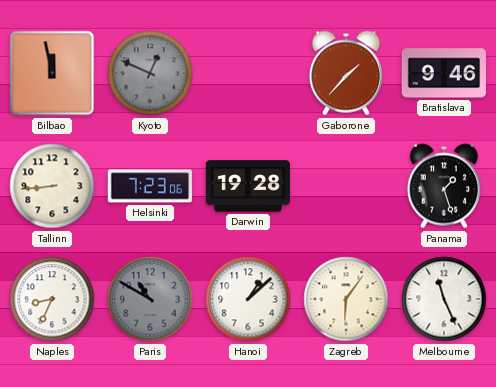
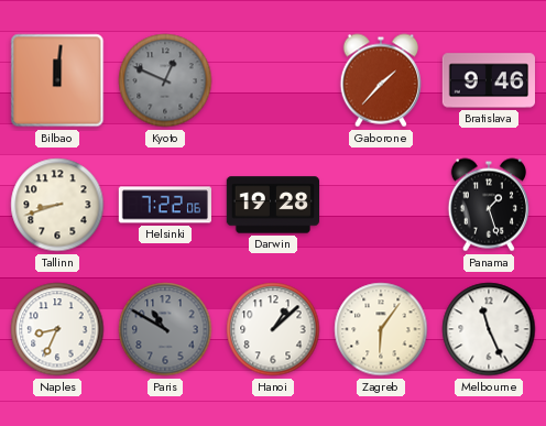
Bilbao: 11:58 -> 12:01
Tallinn: 8:44 -> 8:42
Helsinki: 7:23 -> 7:22
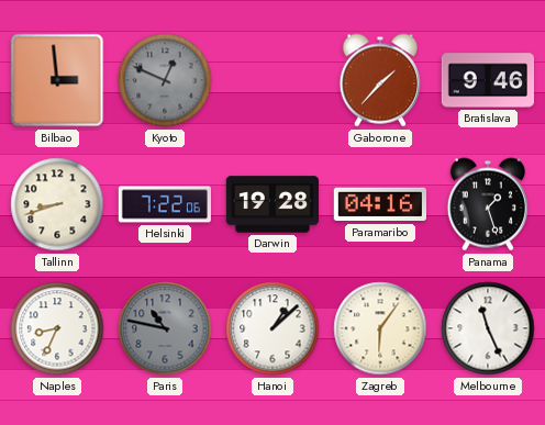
Bilbao: 12:01 -> 2:59
Paramaribo: none -> 04:16
Paris: 10:50 -> 10:47
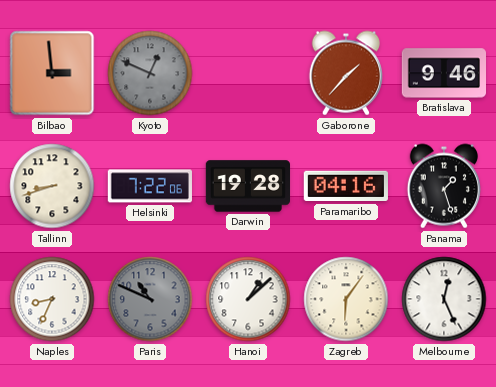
Paris: 10:47 -> 10:49
Melbourne: 11:26 -> 12:26
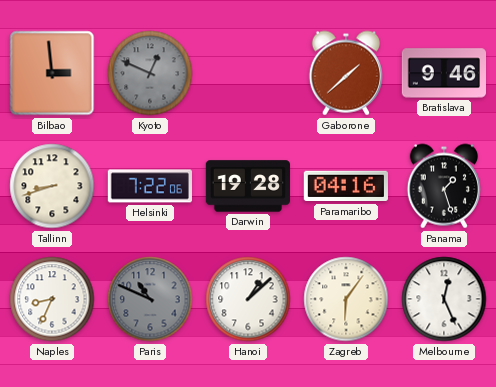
Gaborone: 1:37 -> 1:38
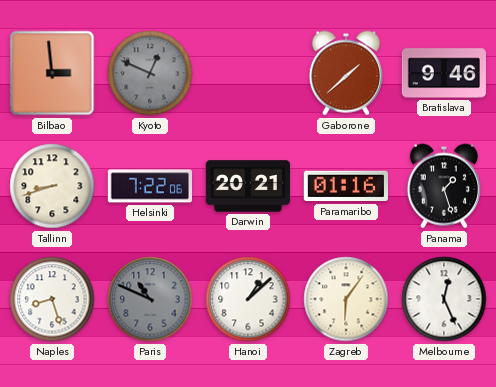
Darwin: 19:28 -> 20:21
Paramaribo: 04:16 -> 01:16
Naples: 8:34 -> 8:27
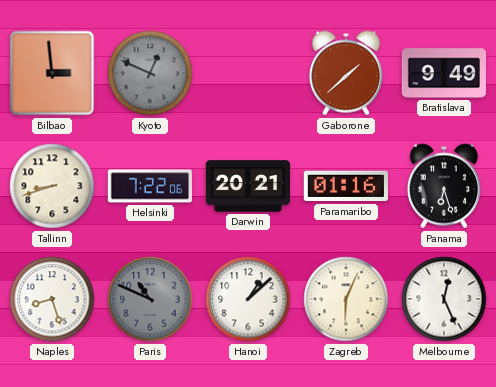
Bratislava: 9:46 -> 9:49
Panama: 1:27 -> 6:27
Zagreb: 6:06 -> 6:04
